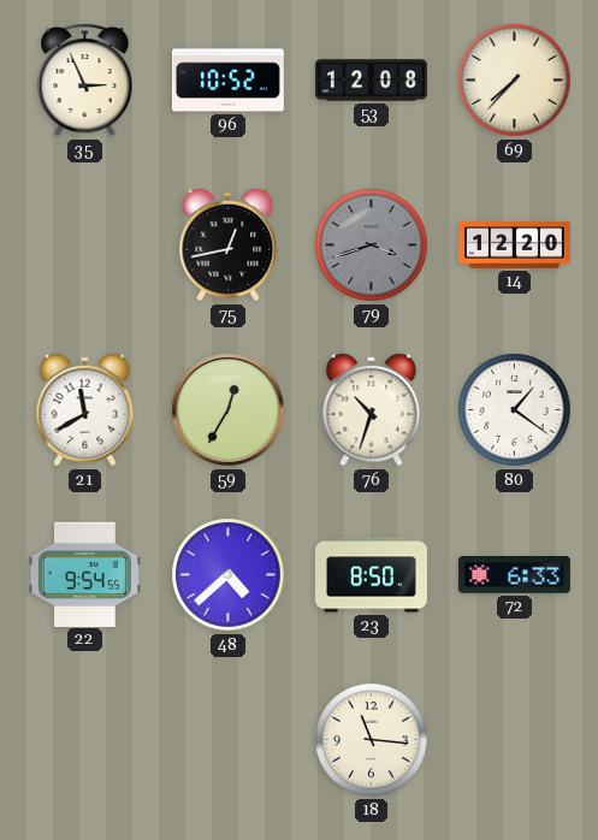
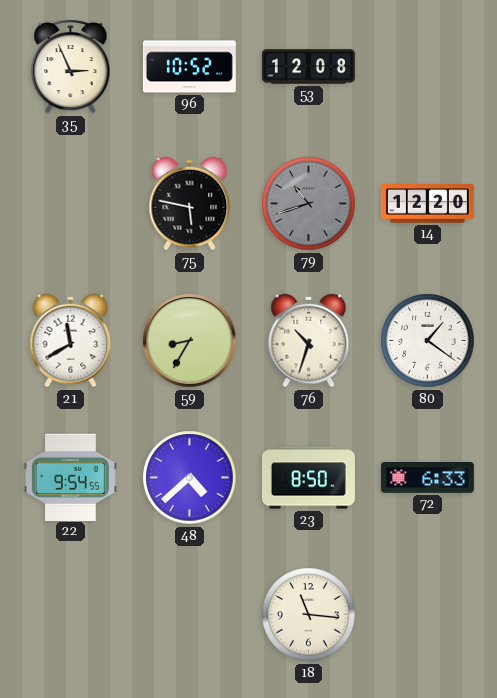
69: 7:37 -> none
75: 12:43 -> 5:47
79: 3:42 -> 10:42
59: 12:35 -> 8:35
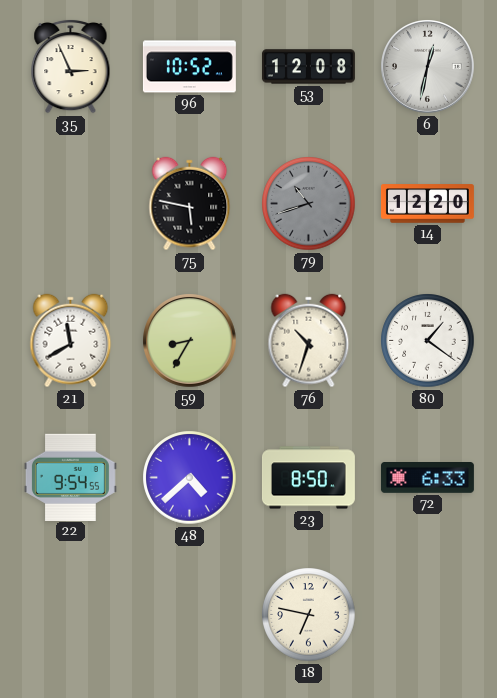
6: none -> 12:32
18: 11:16 -> 6:47
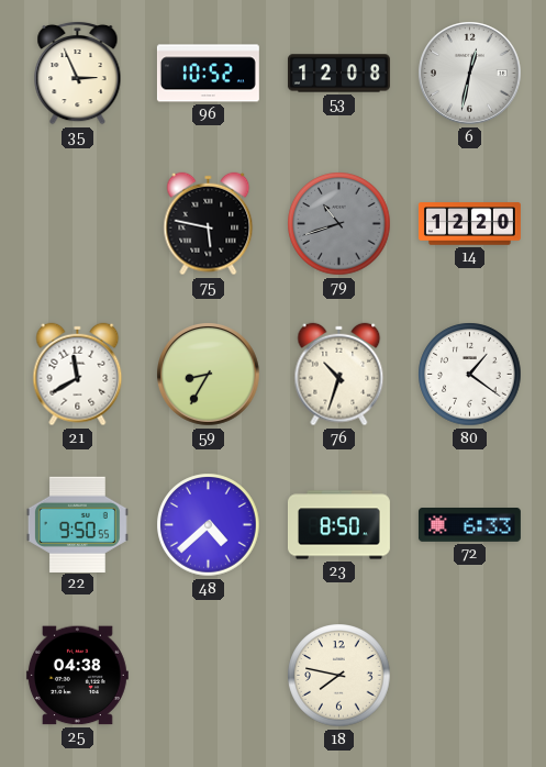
22: 9:54 -> 9:50
25: none -> 04:38
18: 6:47 -> 7:47
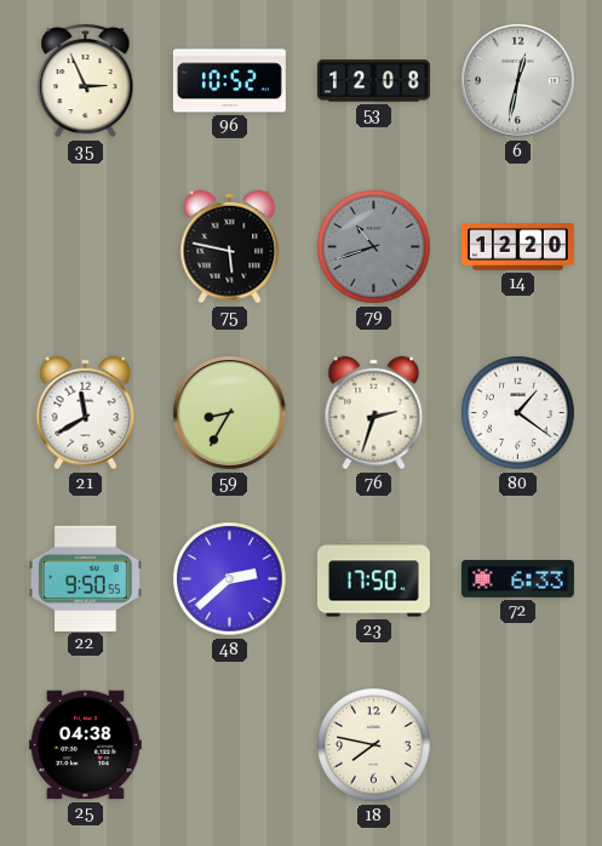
76: 10:33 -> 2:33
48: 4:38 -> 2:38
23: 8:50 -> 17:50
